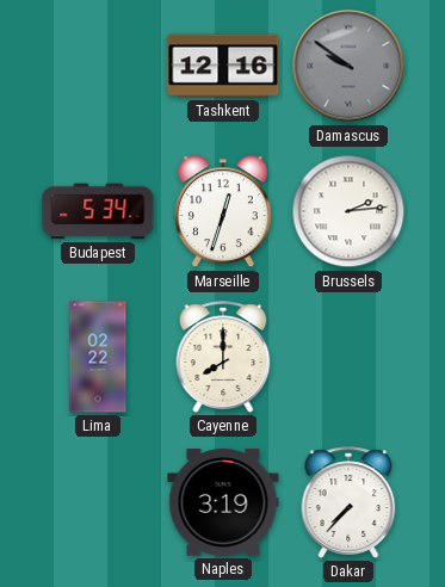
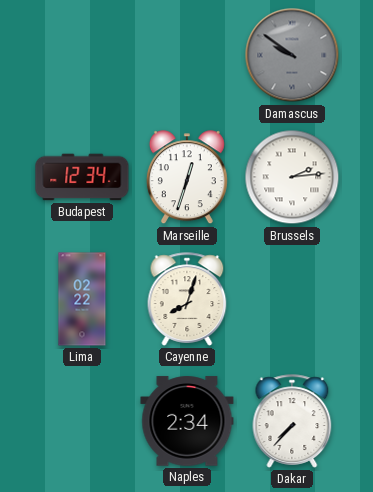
Tashkent: 12:16 -> none
Budapest: 5:34 -> 12:34
Cayenne: 8:00 -> 8:03
Naples: 3:19 -> 2:34
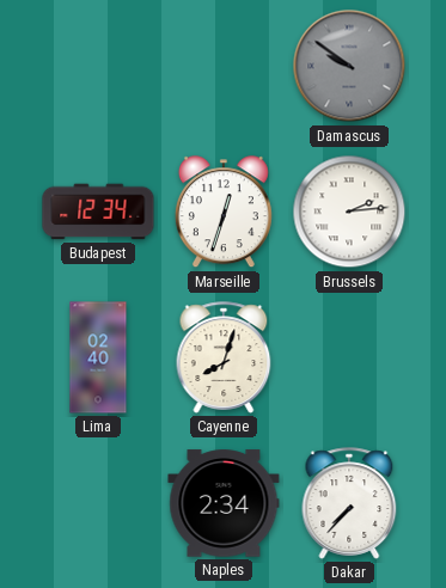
Lima: 02:22 -> 02:40
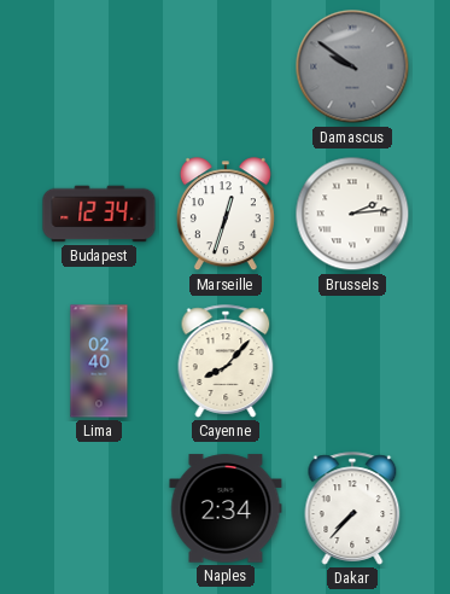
Cayenne: 8:03 -> 8:07
